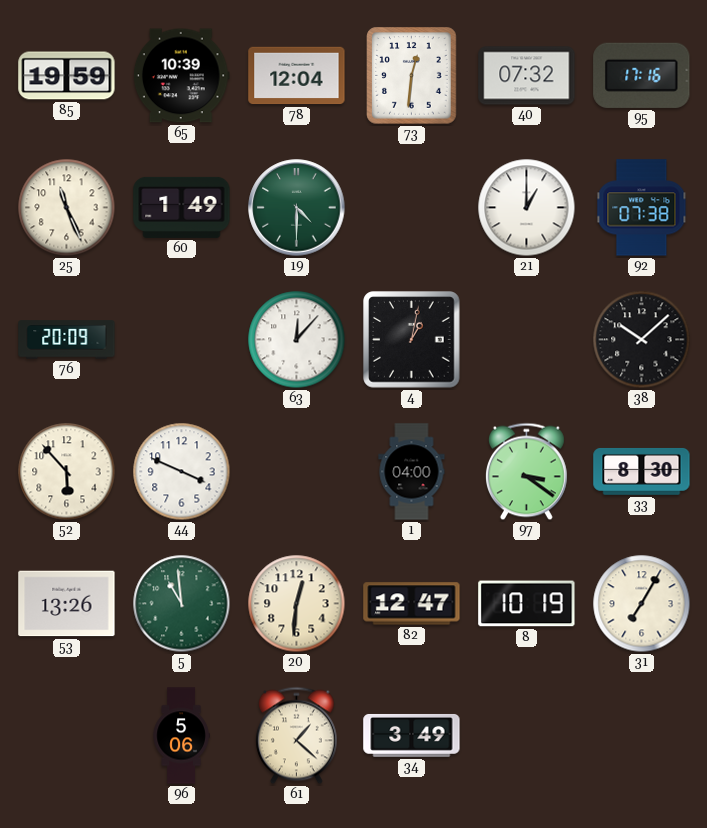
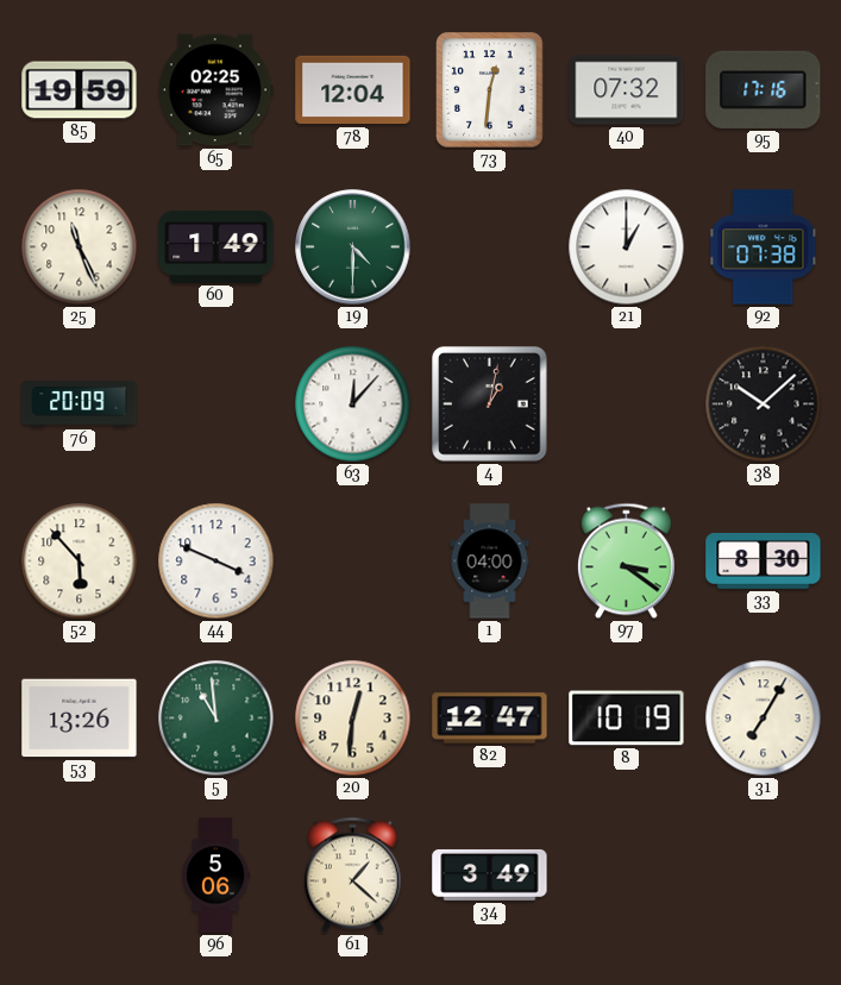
65: 10:39 -> 02:25
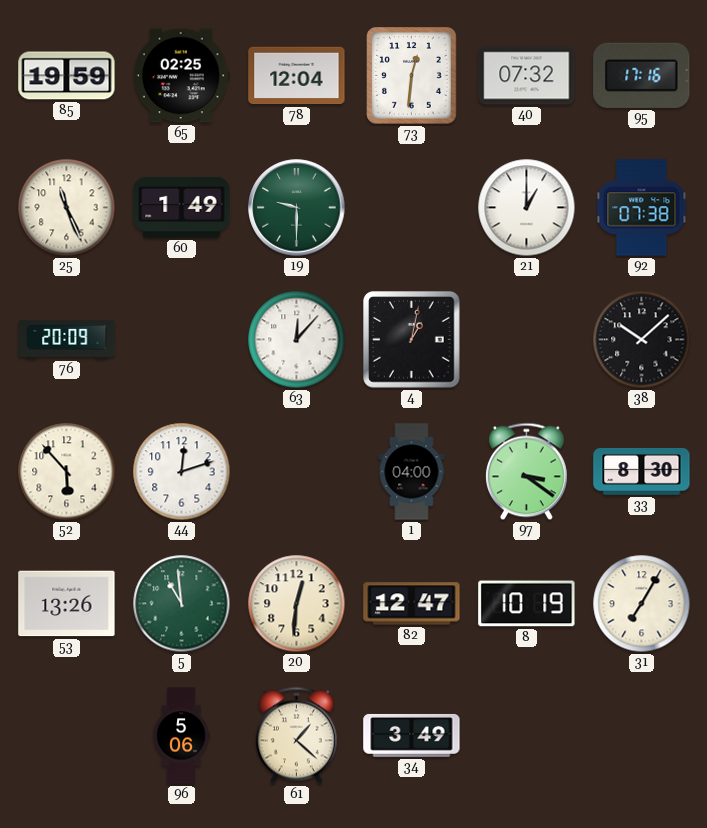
19: 4:30 -> 9:30
44: 3:49 -> 12:12
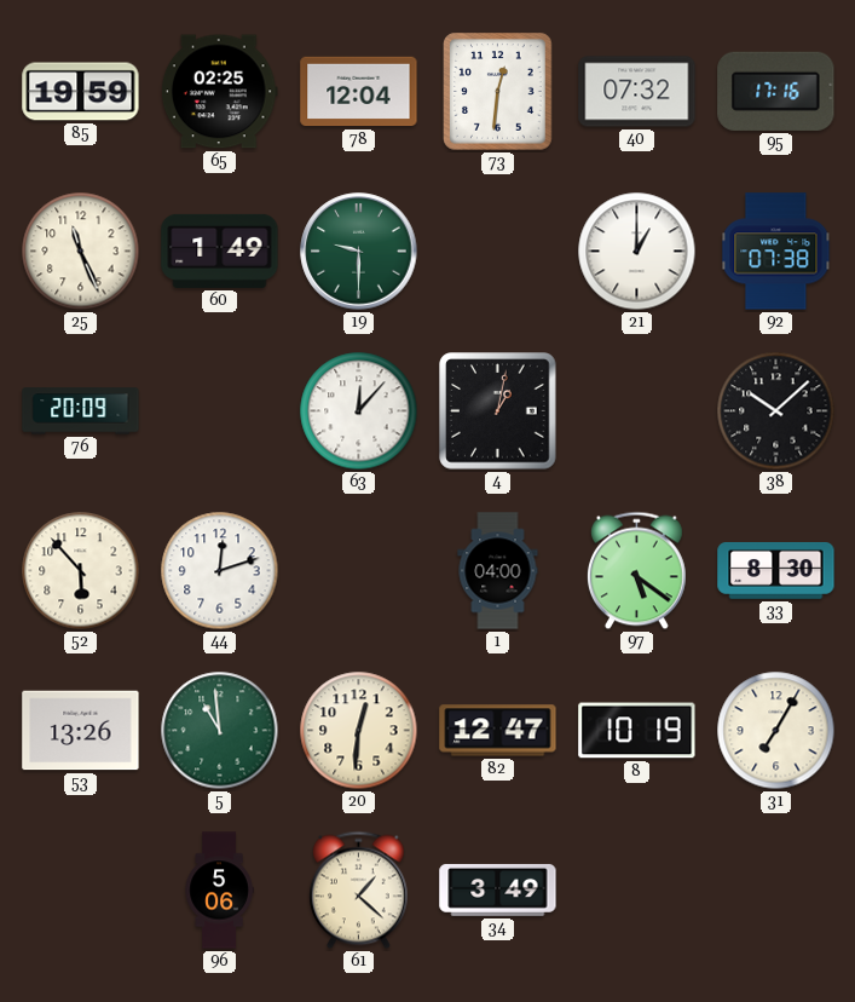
97: 3:21 -> 5:21
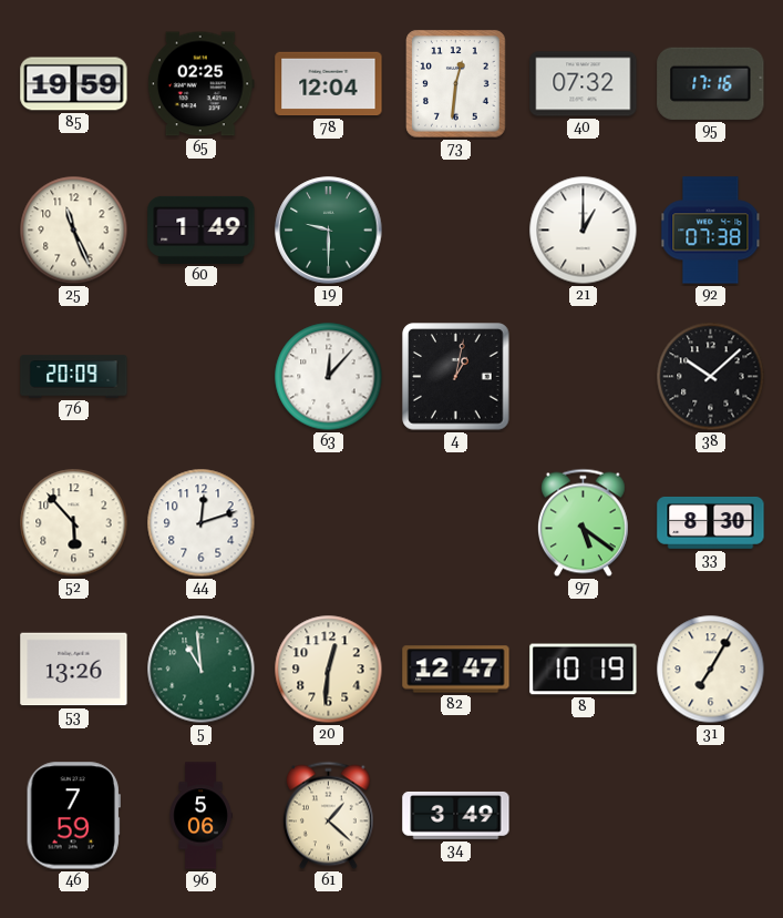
1: 04:00 -> none
46: none -> 7:59
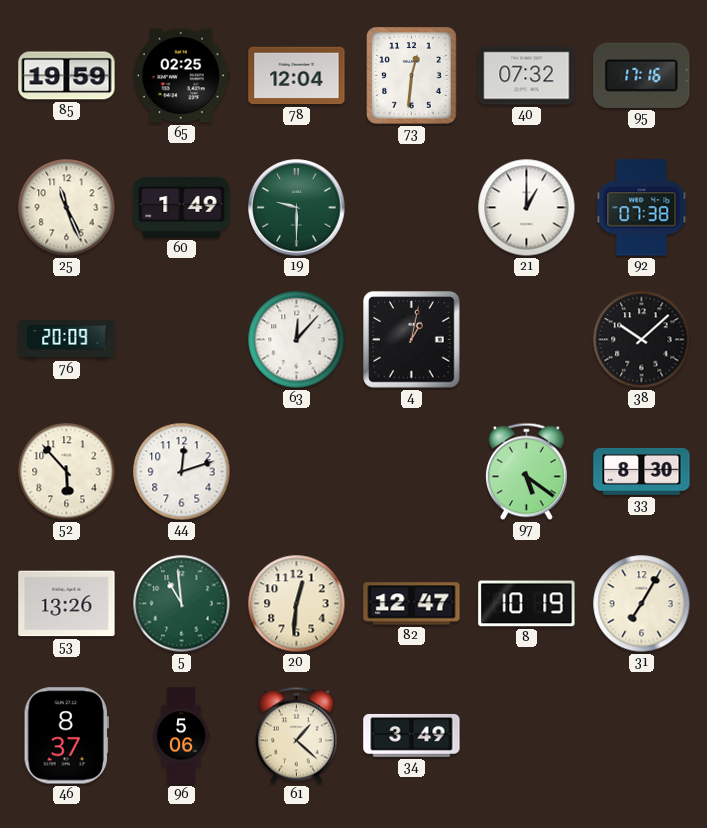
46: 7:59 -> 8:37
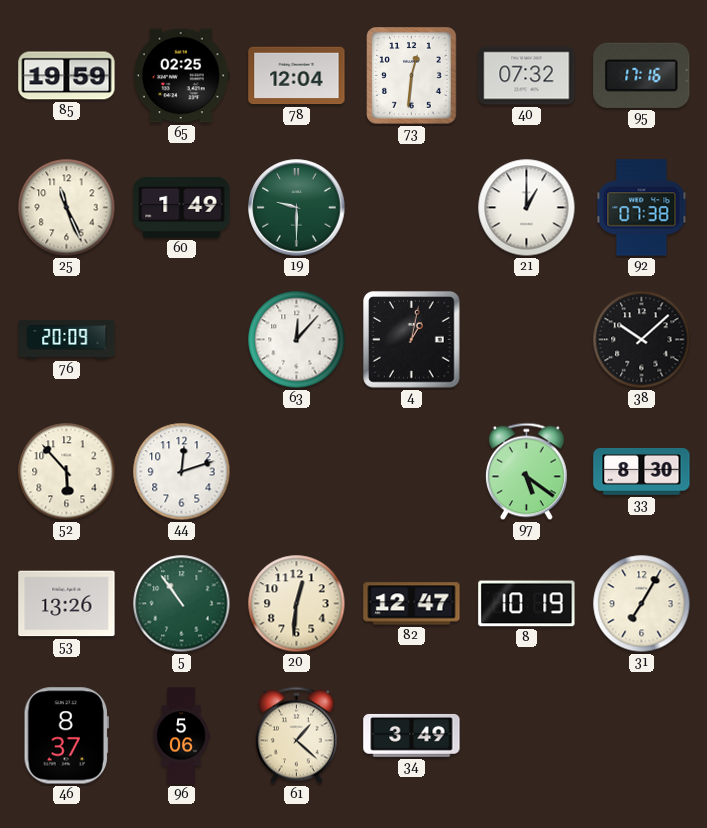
5: 10:59 -> 10:54
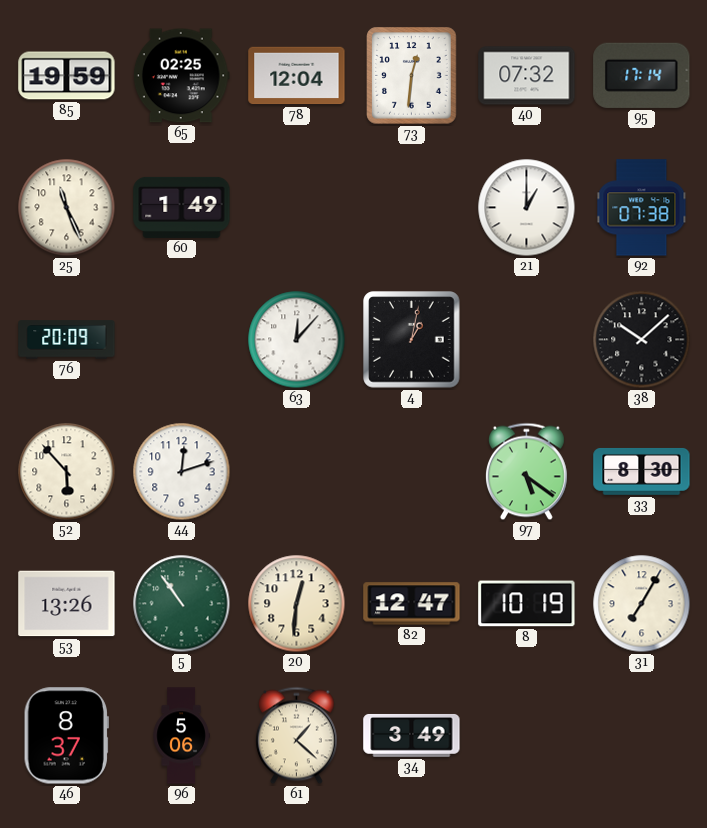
95: 17:16 -> 17:14
19: 9:30 -> none
